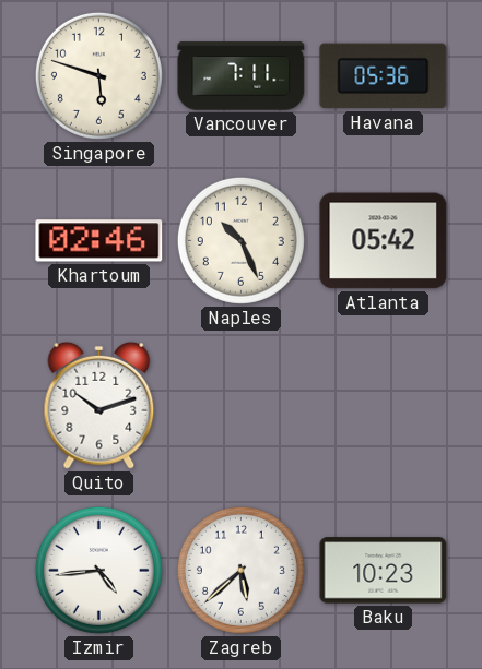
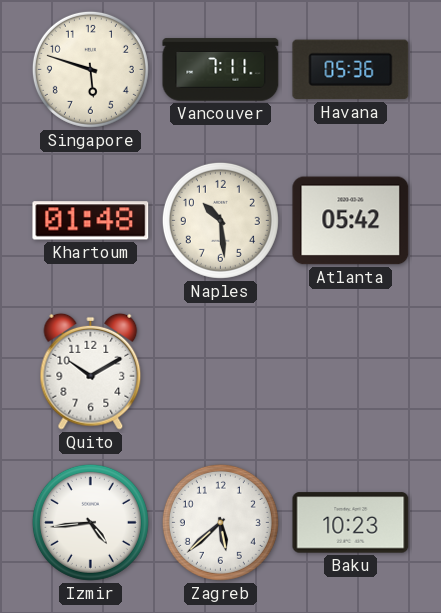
Khartoum: 02:46 -> 01:48
Naples: 10:26 -> 10:29
Quito: 10:12 -> 10:10
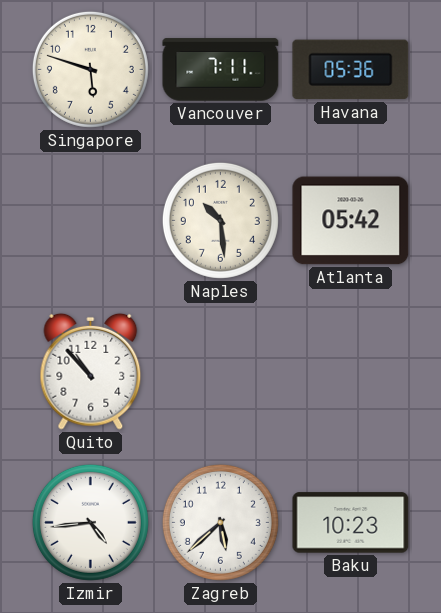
Khartoum: 01:48 -> none
Quito: 10:10 -> 10:53
